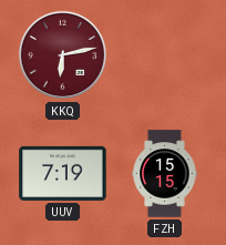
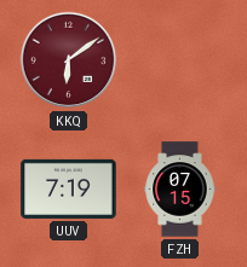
KKQ: 6:13 -> 6:09
FZH: 15:15 -> 07:15
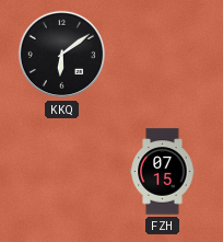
KKQ dial: burgundy -> black
UUV: 7:19 -> none
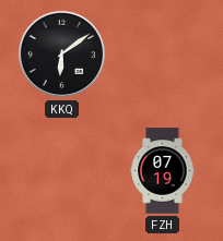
FZH: 07:15 -> 07:19
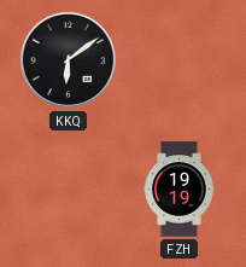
FZH: 07:19 -> 19:19
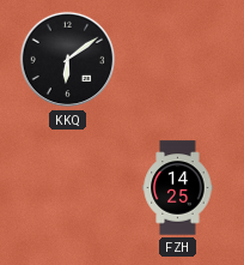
FZH: 19:19 -> 14:25
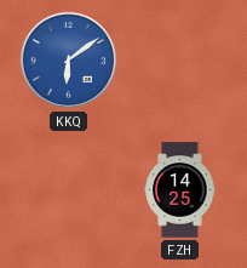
KKQ dial: black -> blue
